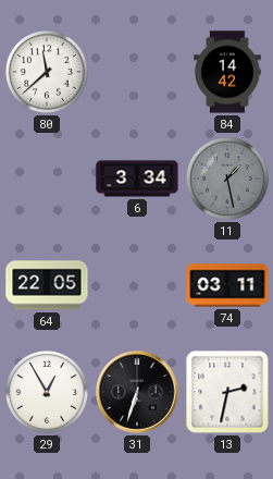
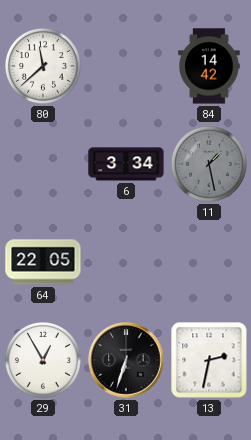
74: 03:11 -> none
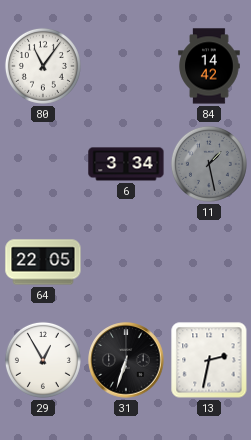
80: 11:38 -> 11:06
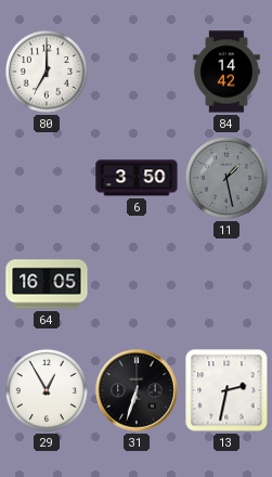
80: 11:06 -> 7:00
6: 3:34 -> 3:50
64: 22:05 -> 16:05
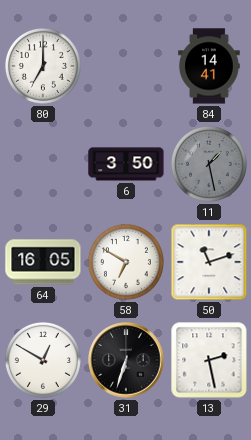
84: 14:42 -> 14:41
58: none -> 6:50
50: none -> 11:12
29: 12:55 -> 12:50
13: 2:32 -> 2:28
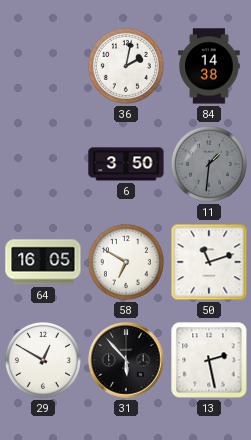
80: 7:00 -> none
36: none -> 2:02
84: 14:41 -> 14:38
11: 1:28 -> 1:31
31: 6:33 -> 5:53
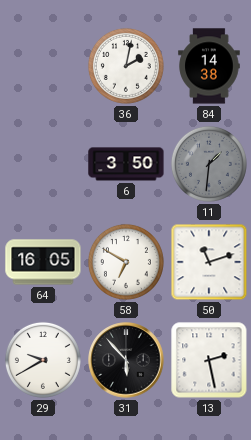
29: 12:50 -> 9:40
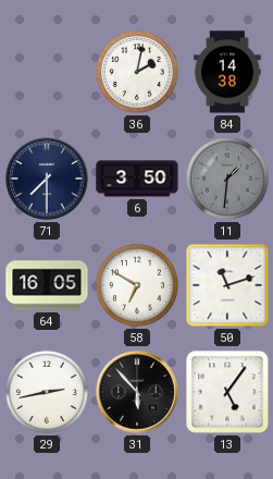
71: none -> 7:30
29: 9:40 -> 2:43
13: 2:28 -> 5:06
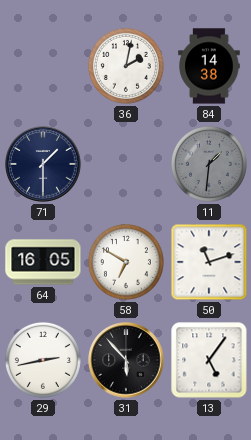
71: 7:30 -> 1:30
6: 3:50 -> none
